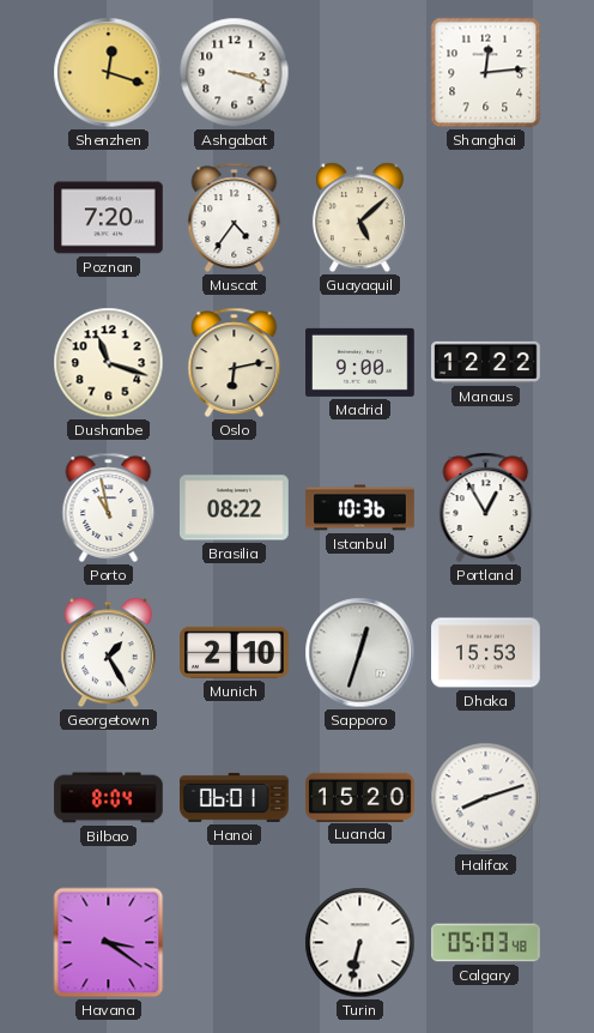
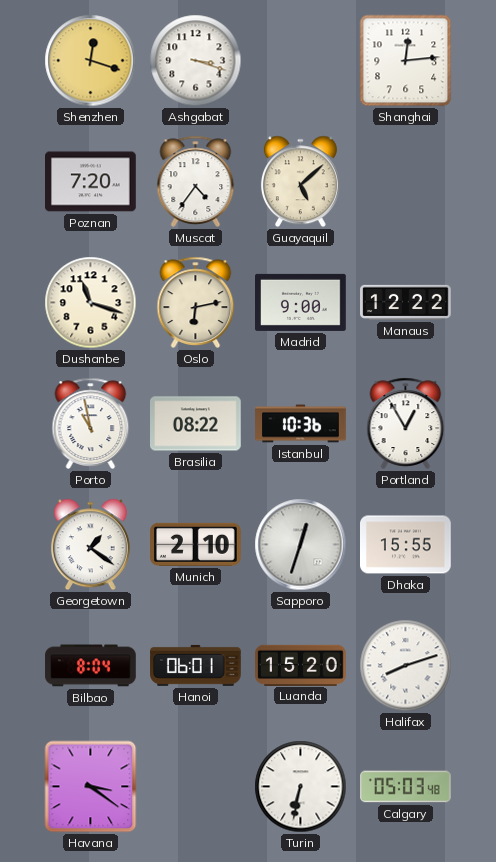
Georgetown: 1:25 -> 1:21
Dhaka: 15:53 -> 15:55
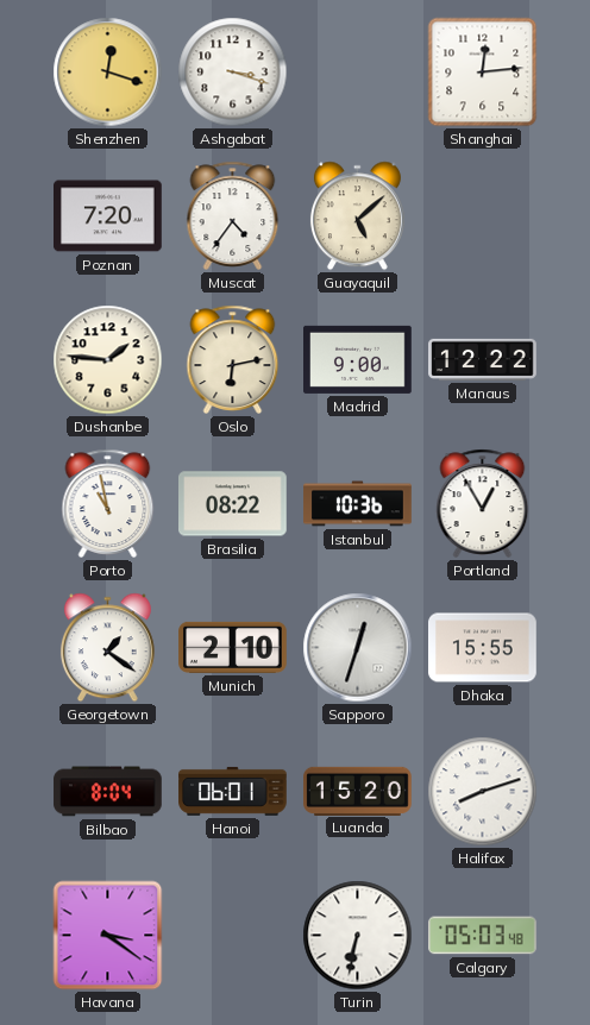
Dushanbe: 11:18 -> 1:46
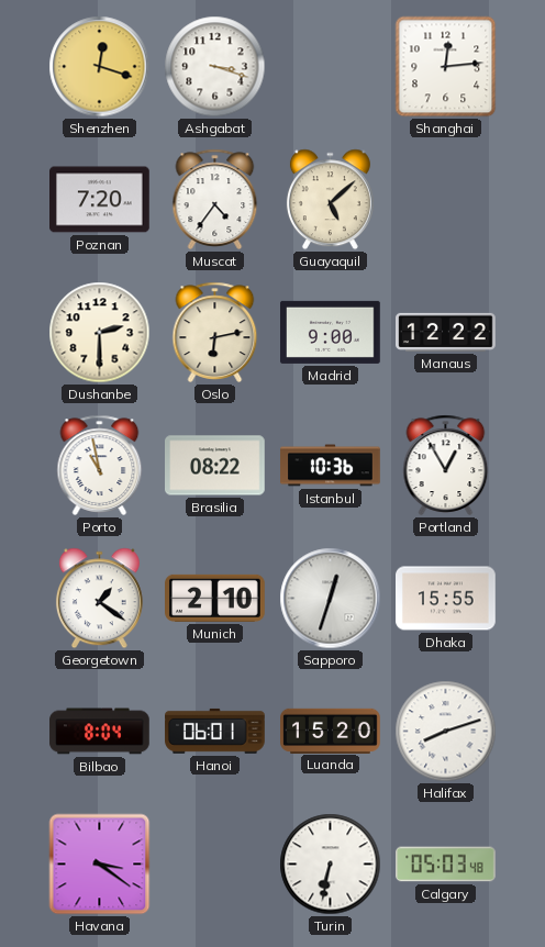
Dushanbe: 1:46 -> 2:30
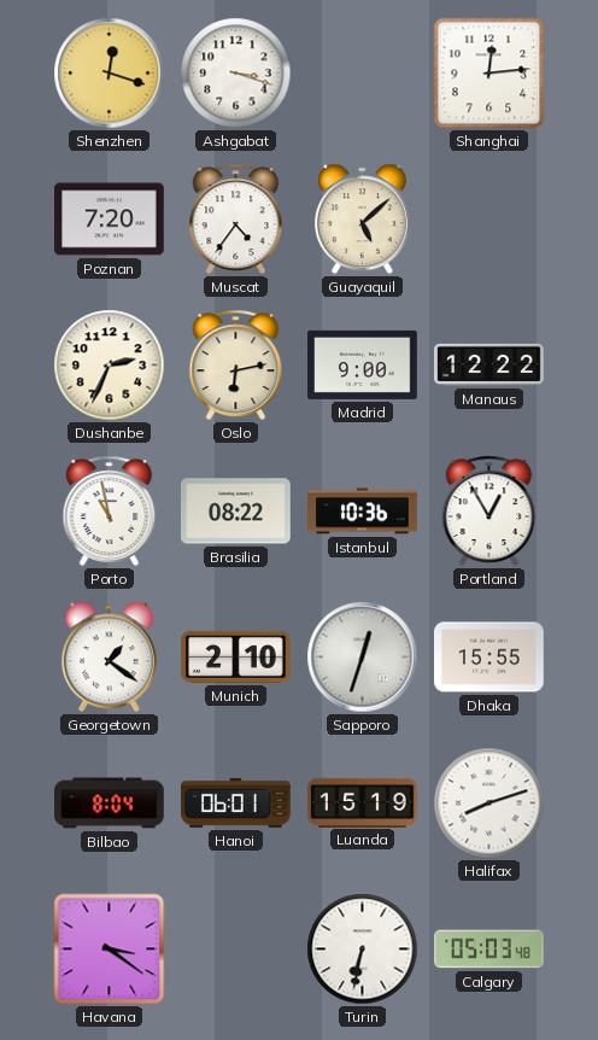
Dushanbe: 2:30 -> 2:34
Luanda: 15:20 -> 15:19
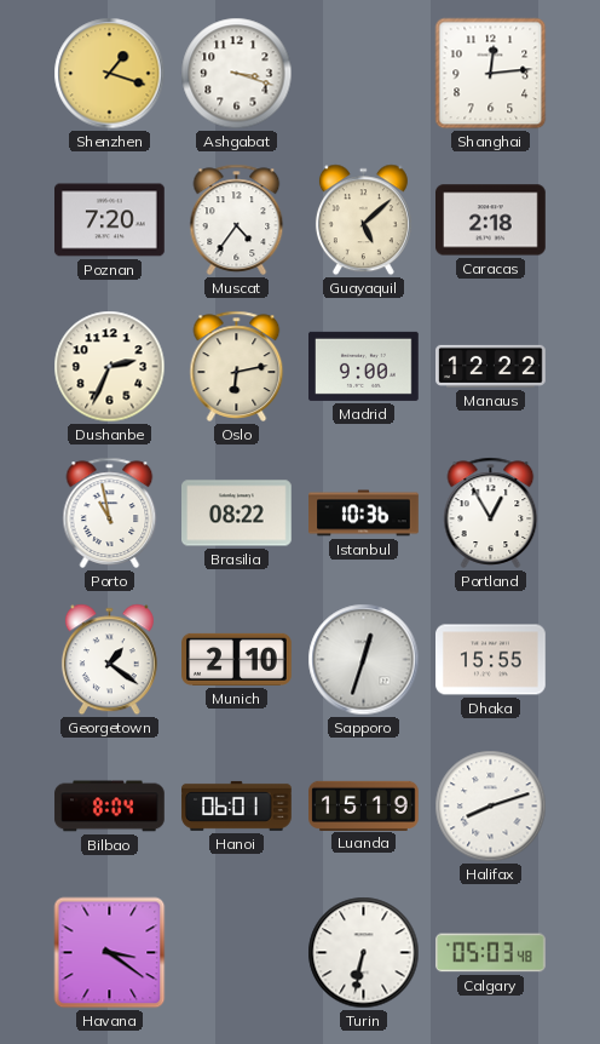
Shenzhen: 12:18 -> 1:18
Caracas: none -> 2:18
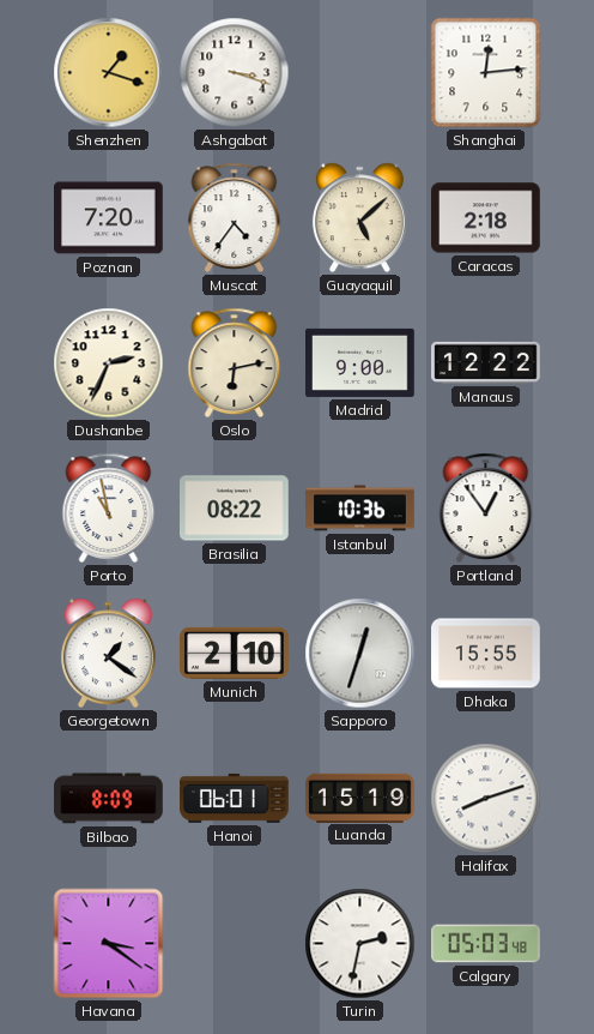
Portland: 12:55 -> 12:54
Bilbao: 8:04 -> 8:09
Turin: 6:32 -> 2:32
